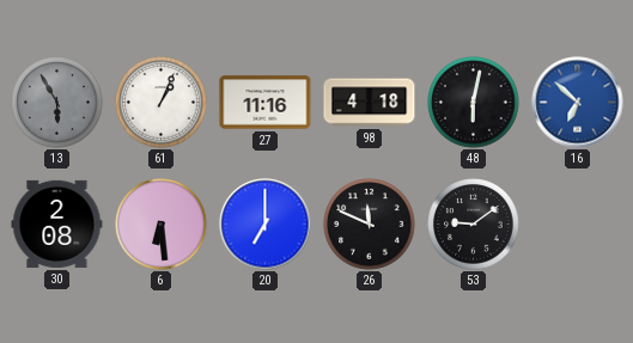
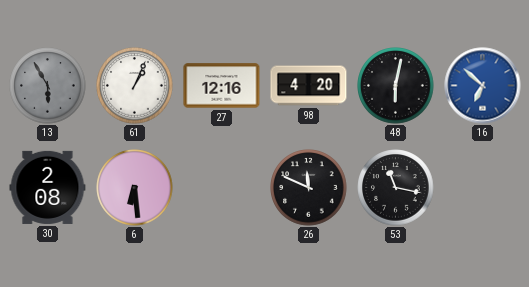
27: 11:16 -> 12:16
98: 4:18 -> 4:20
20: 7:00 -> none
53: 9:09 -> 11:17
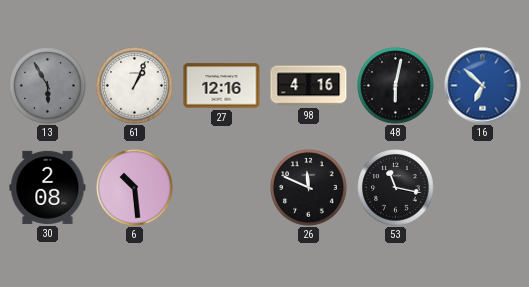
98: 4:20 -> 4:16
6: 6:29 -> 10:29
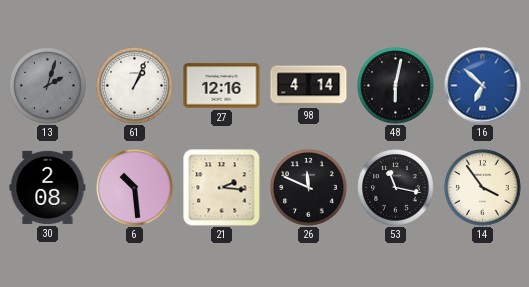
13: 5:55 -> 2:03
98: 4:16 -> 4:14
21: none -> 2:16
14: none -> 3:54
